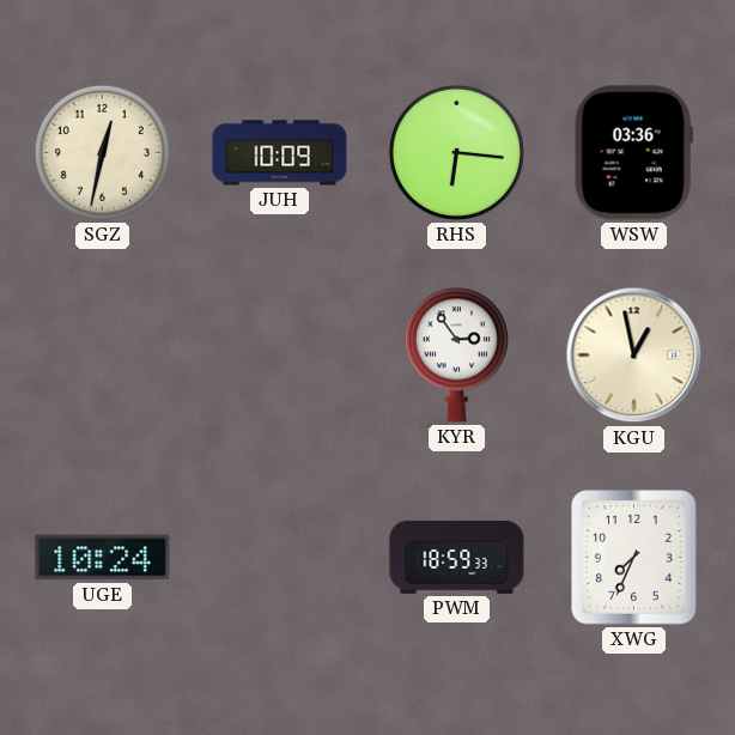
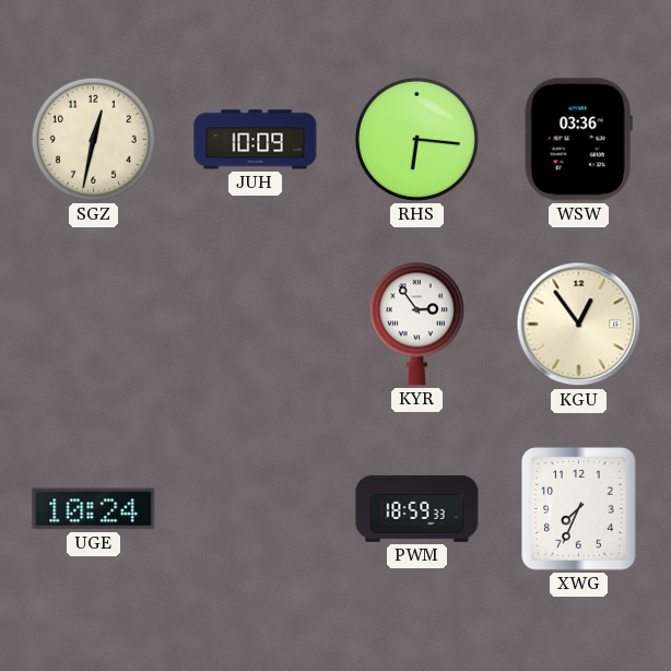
KGU: 12:58 -> 12:54
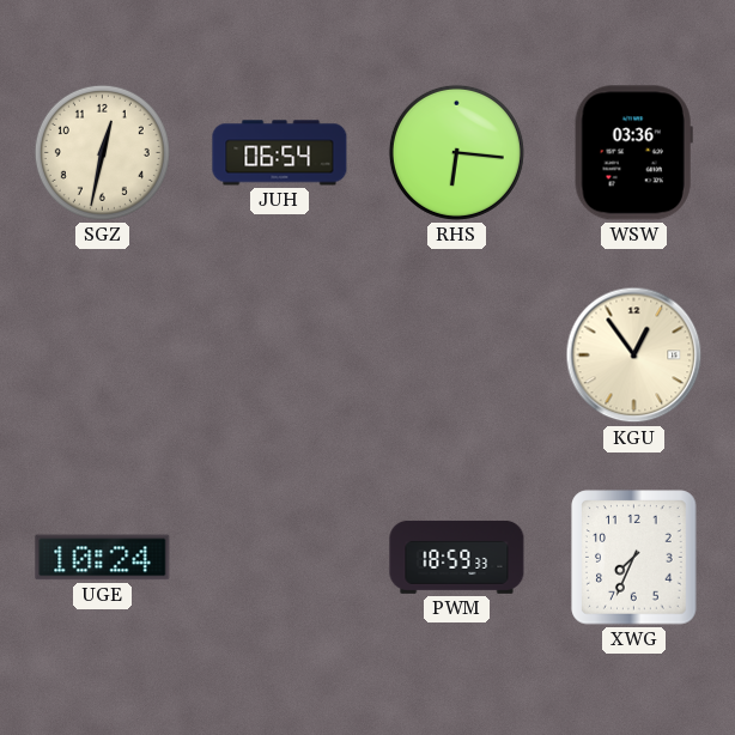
JUH: 10:09 -> 06:54
KYR: 2:54 -> none
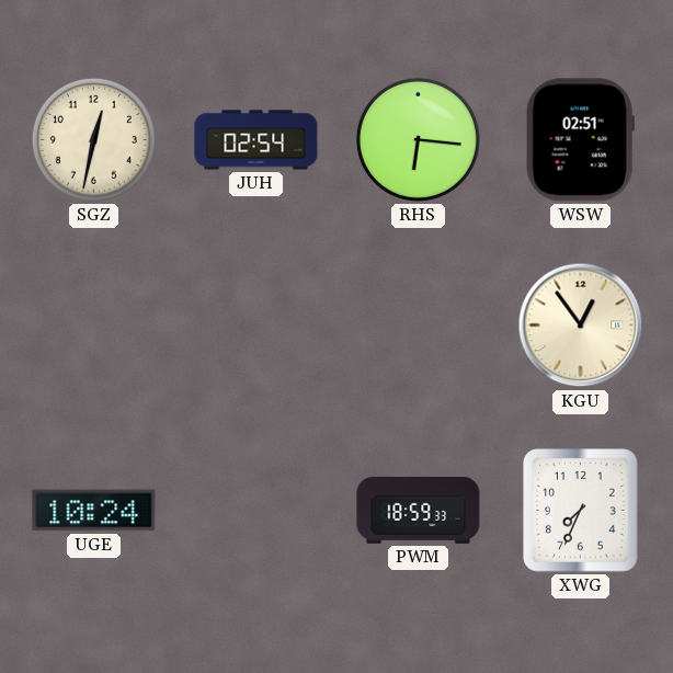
JUH: 06:54 -> 02:54
WSW: 03:36 -> 02:51
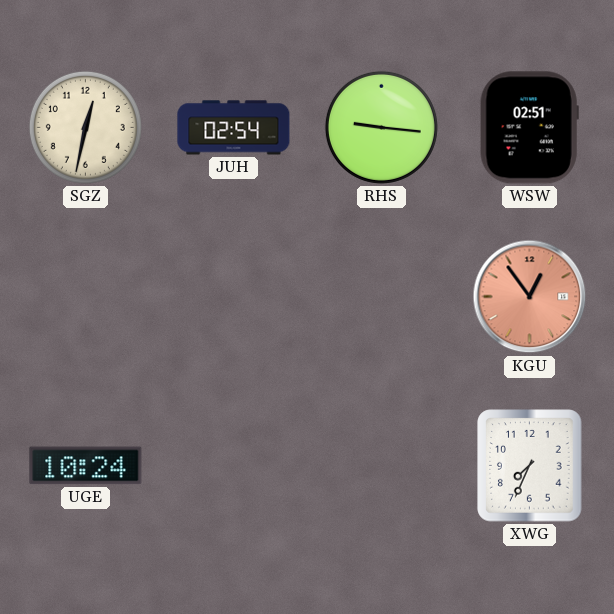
RHS: 6:16 -> 9:16
KGU dial: cream -> salmon
PWM: 18:59 -> none
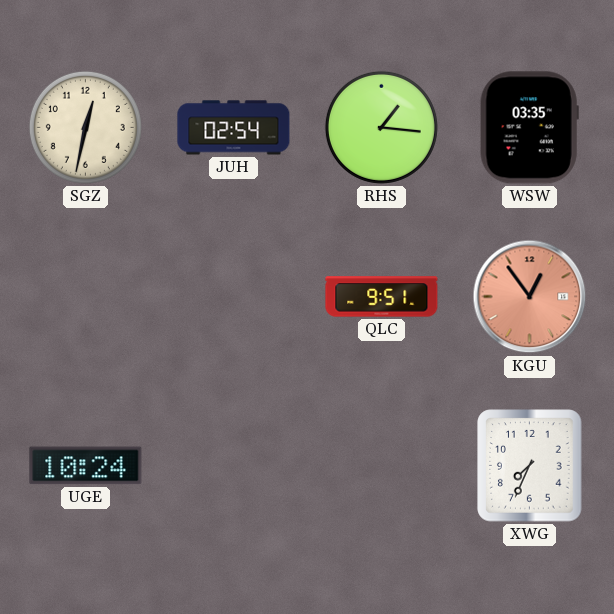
RHS: 9:16 -> 1:16
WSW: 02:51 -> 03:35
QLC: none -> 9:51
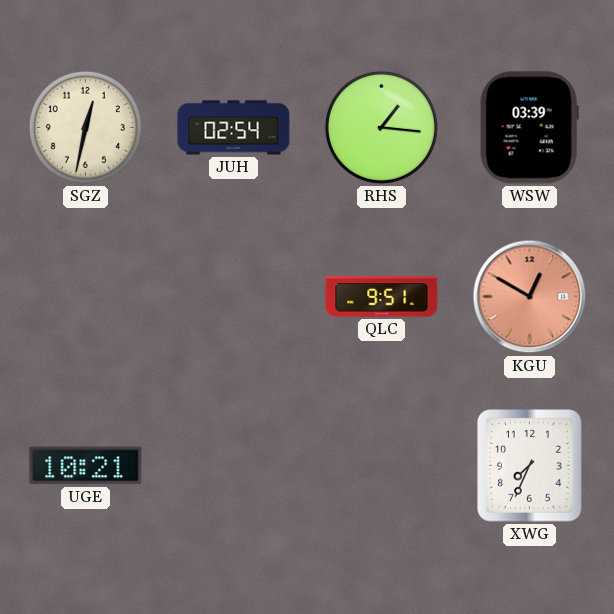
WSW: 03:35 -> 03:39
KGU: 12:54 -> 12:50
UGE: 10:24 -> 10:21
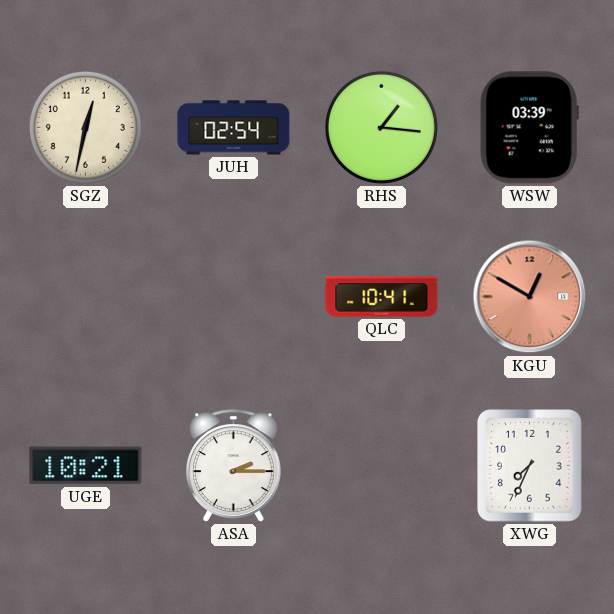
QLC: 9:51 -> 10:41
ASA: none -> 2:15
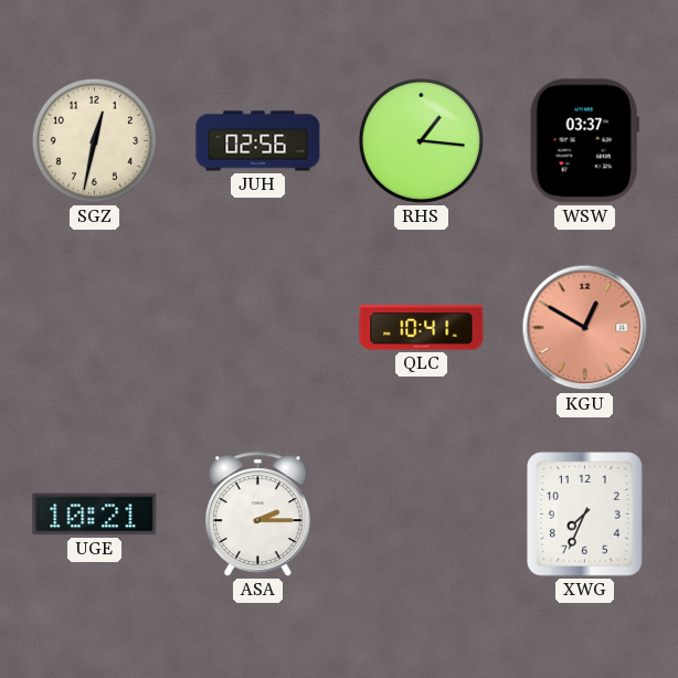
JUH: 02:54 -> 02:56
WSW: 03:39 -> 03:37
